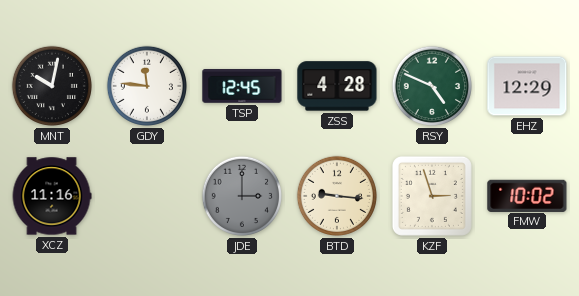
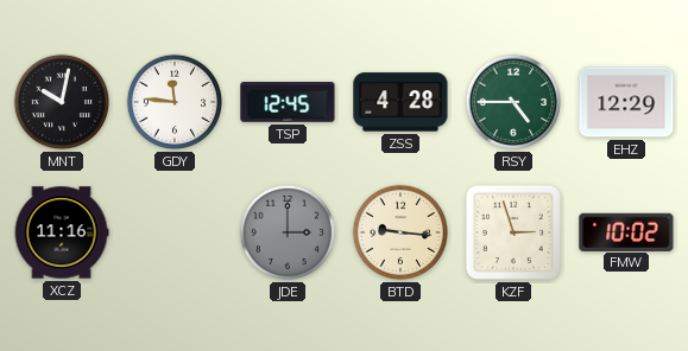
RSY: 4:49 -> 4:45
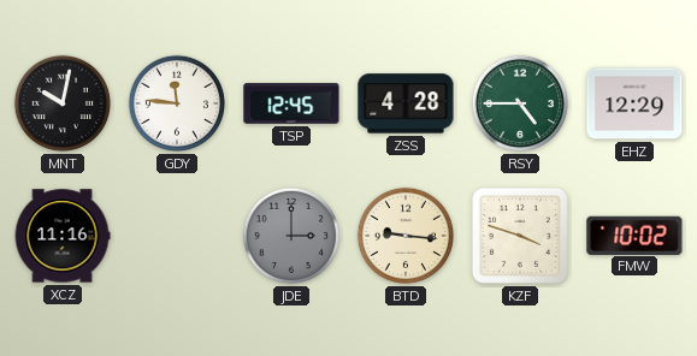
KZF: 2:57 -> 3:48
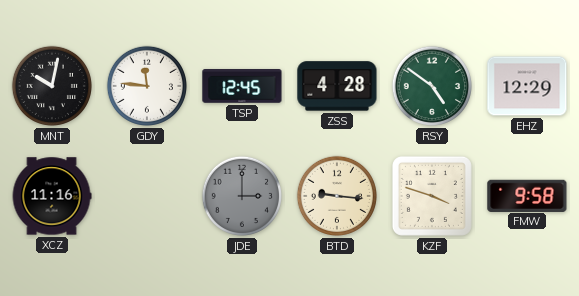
RSY: 4:45 -> 4:51
FMW: 10:02 -> 9:58
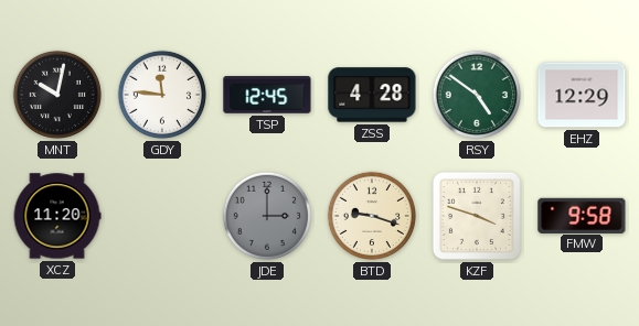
XCZ: 11:16 -> 11:20
BTD: 9:16 -> 9:18
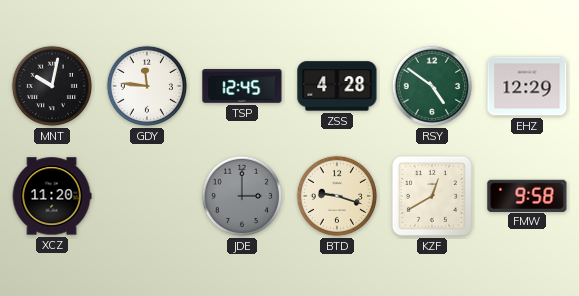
KZF: 3:48 -> 12:40
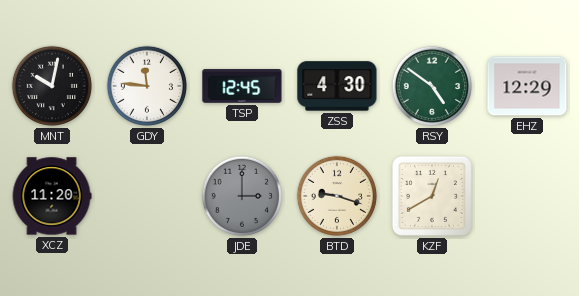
ZSS: 4:28 -> 4:30
FMW: 9:58 -> none
